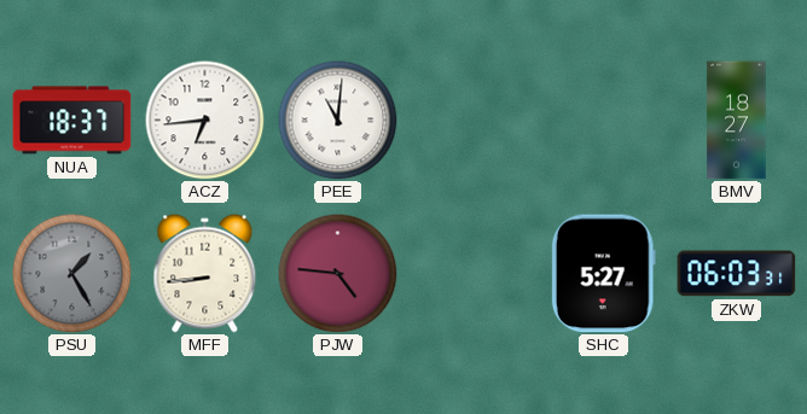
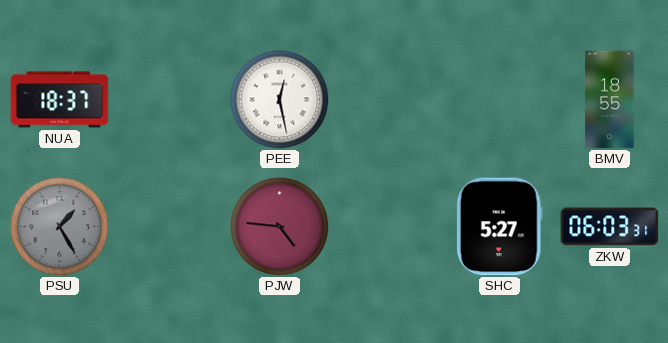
ACZ: 6:44 -> none
PEE: 11:01 -> 12:28
BMV: 18:27 -> 18:55
MFF: 8:44 -> none
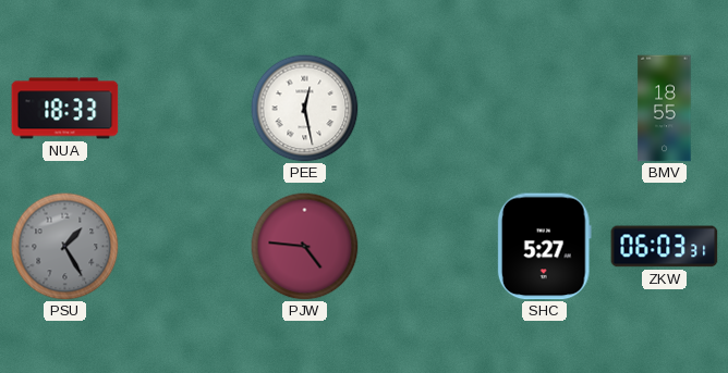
NUA: 18:37 -> 18:33
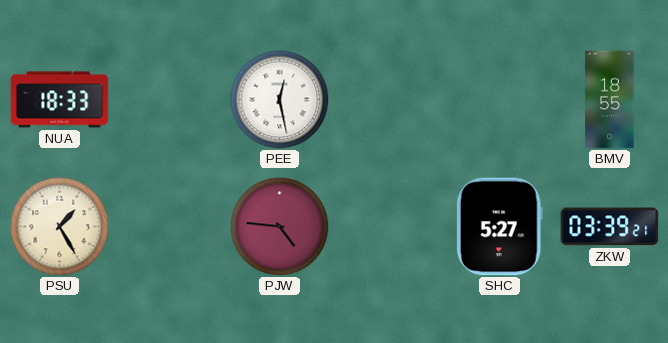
PSU dial: grey -> cream
ZKW: 06:03 -> 03:39
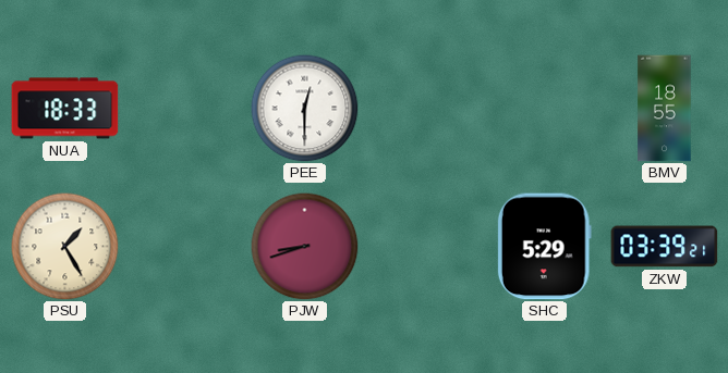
PEE: 12:28 -> 12:30
PJW: 4:46 -> 8:42
SHC: 5:27 -> 5:29
